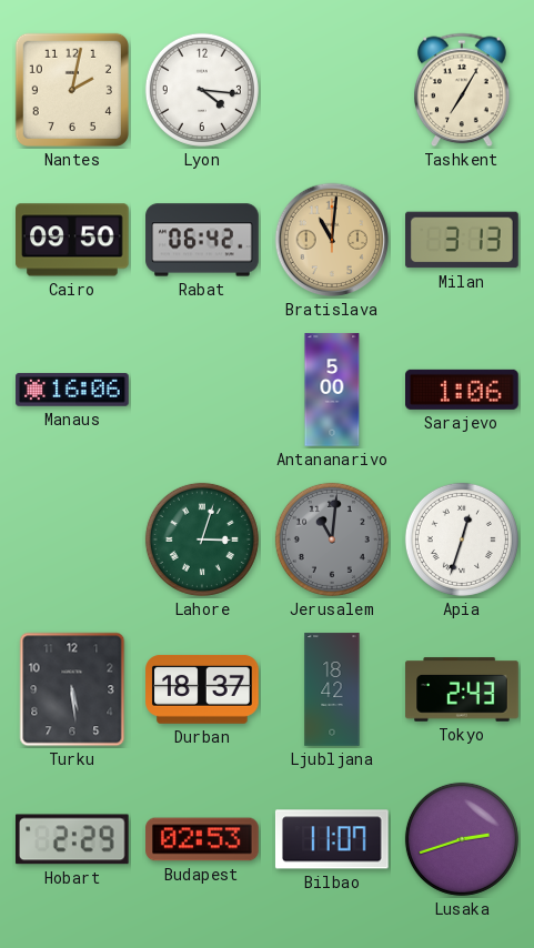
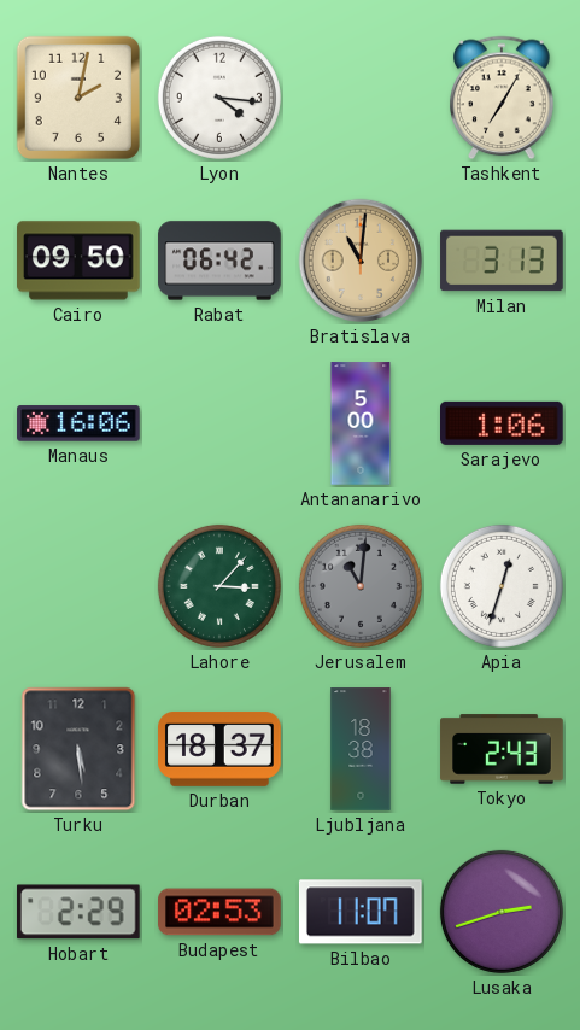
Lahore: 3:03 -> 3:07
Ljubljana: 18:42 -> 18:38
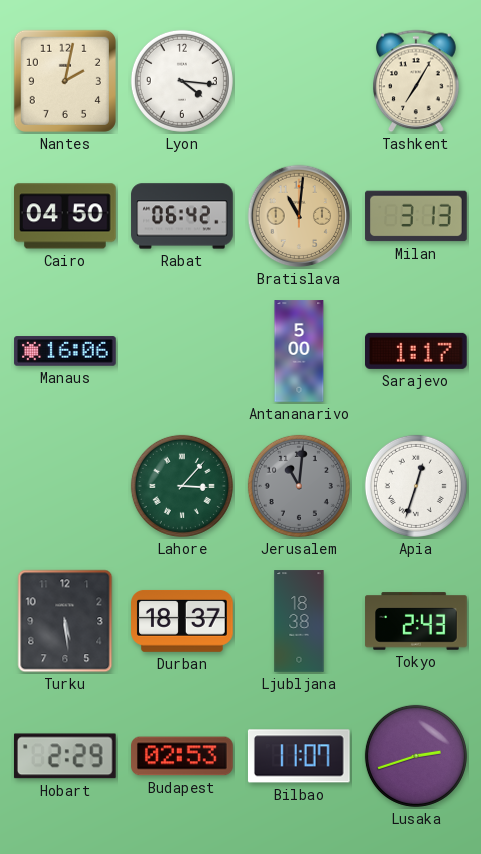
Cairo: 09:50 -> 04:50
Sarajevo: 1:06 -> 1:17
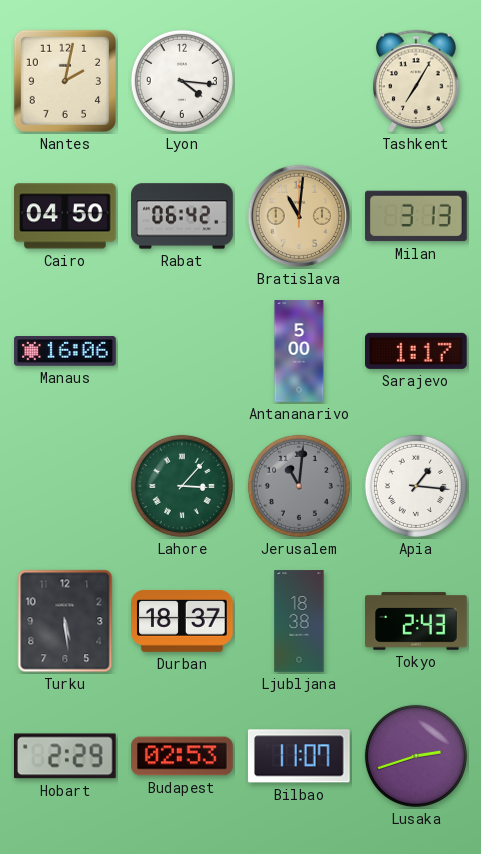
Apia: 12:33 -> 1:16
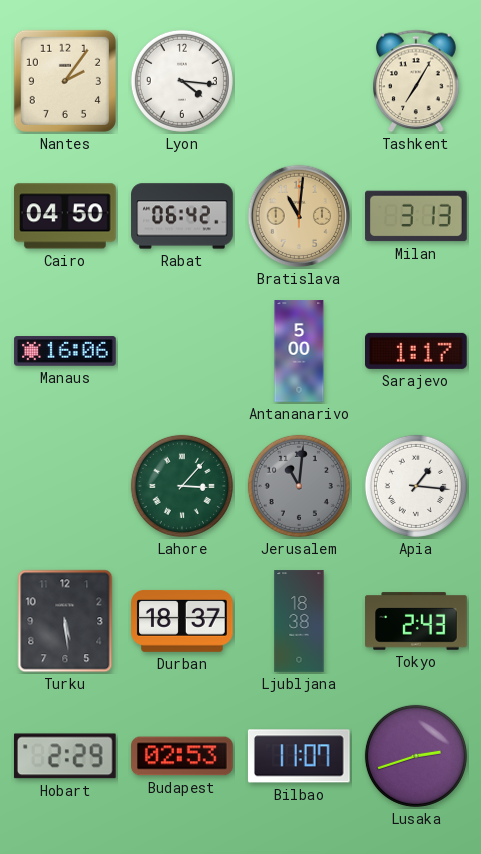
Nantes: 2:02 -> 2:06
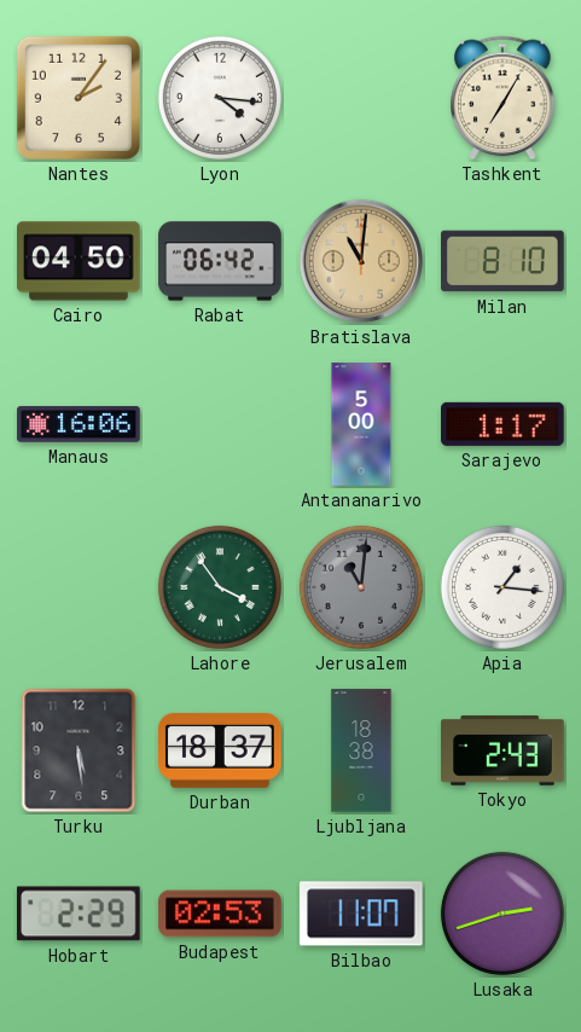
Milan: 3:13 -> 8:10
Lahore: 3:07 -> 3:54
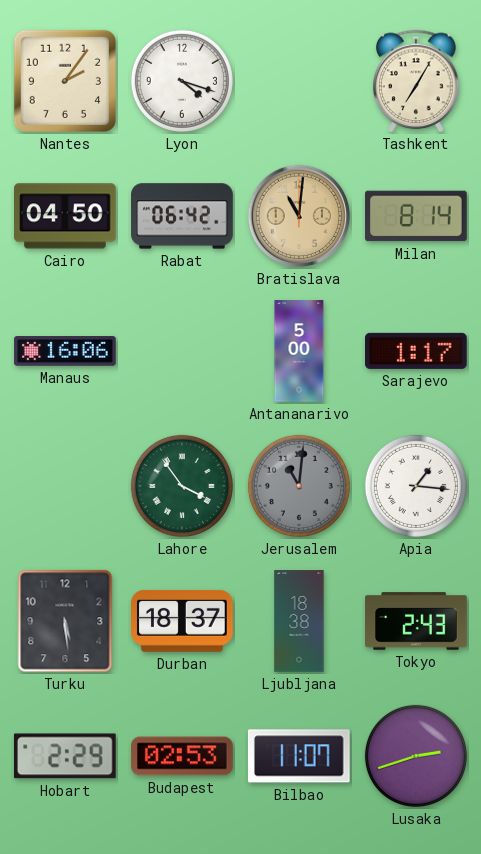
Lyon: 4:16 -> 4:18
Milan: 8:10 -> 8:14
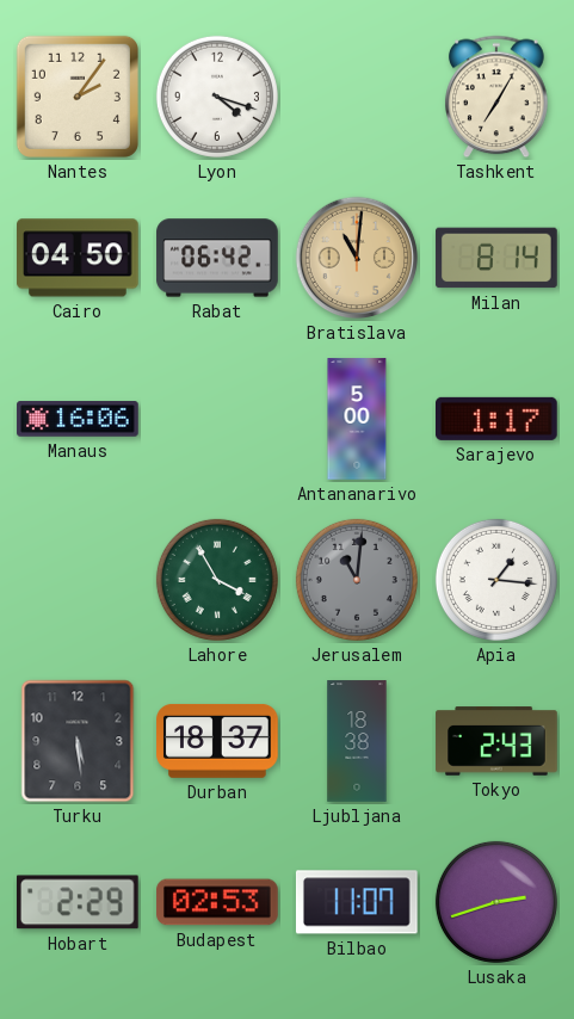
Lahore: 3:54 -> 3:55
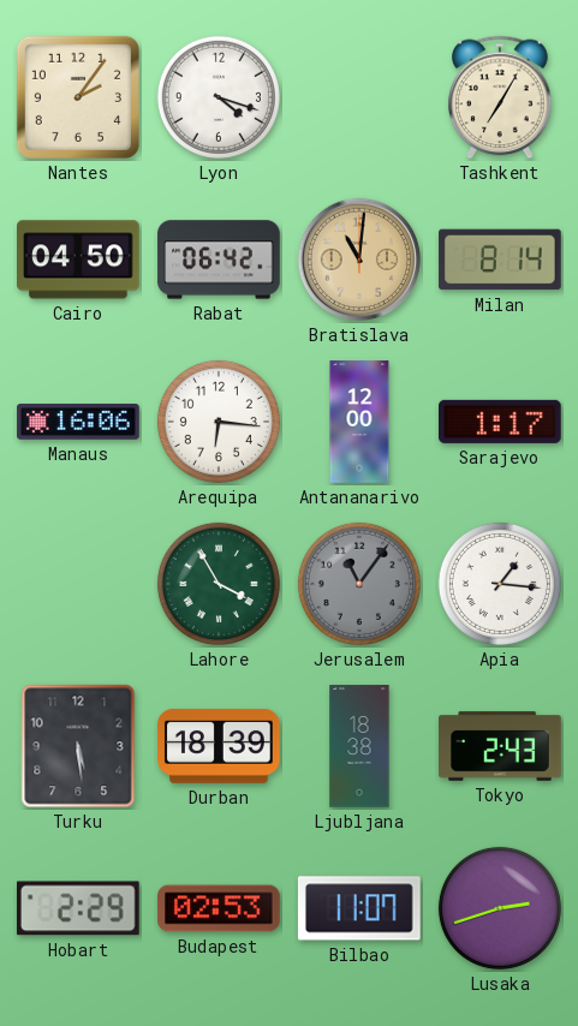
Arequipa: none -> 6:16
Antananarivo: 5:00 -> 12:00
Jerusalem: 11:01 -> 11:06
Durban: 18:37 -> 18:39
